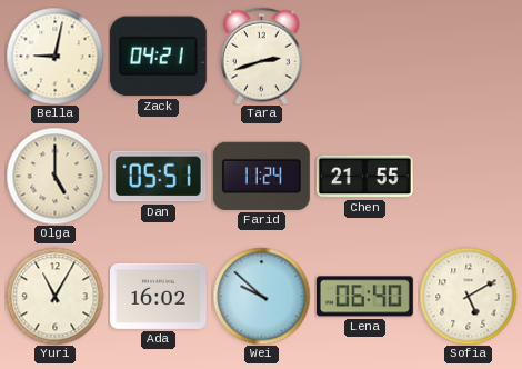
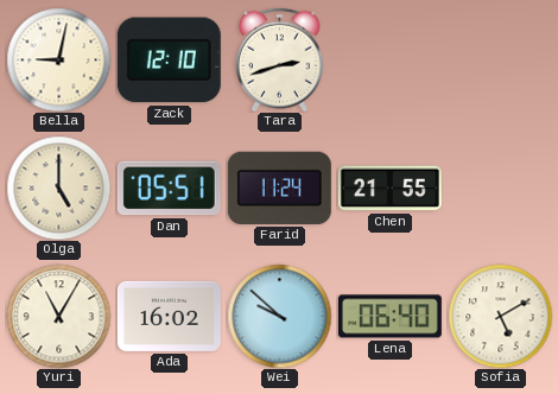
Zack: 04:21 -> 12:10
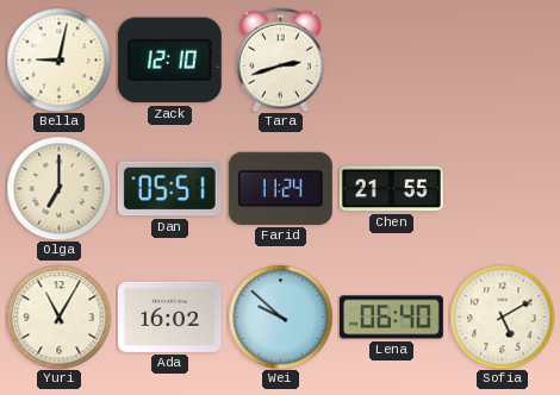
Olga: 5:00 -> 7:00
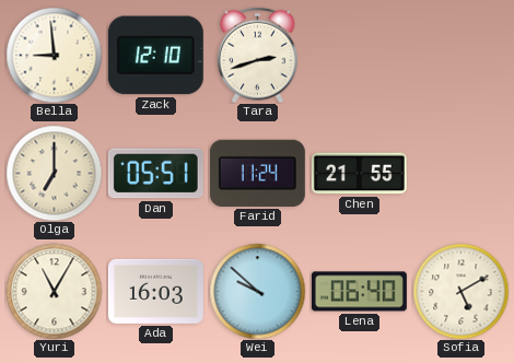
Bella: 9:02 -> 8:59
Ada: 16:02 -> 16:03
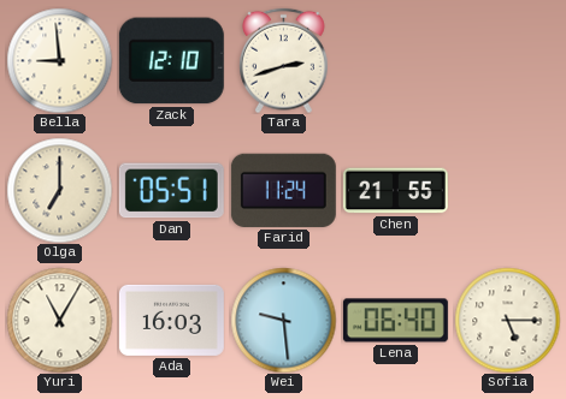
Wei: 9:52 -> 9:29
Sofia: 5:10 -> 5:15
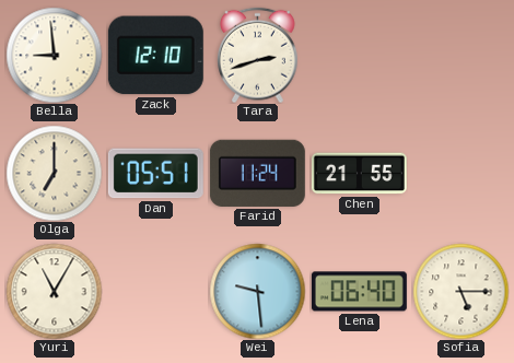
Ada: 16:03 -> none
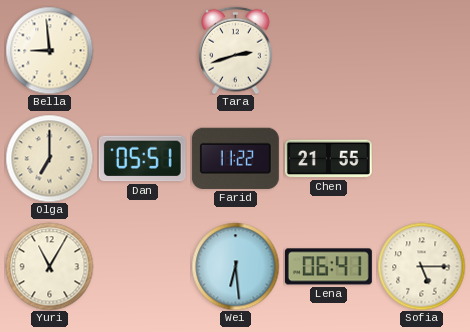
Zack: 12:10 -> none
Farid: 11:24 -> 11:22
Wei: 9:29 -> 6:29
Lena: 06:40 -> 06:41
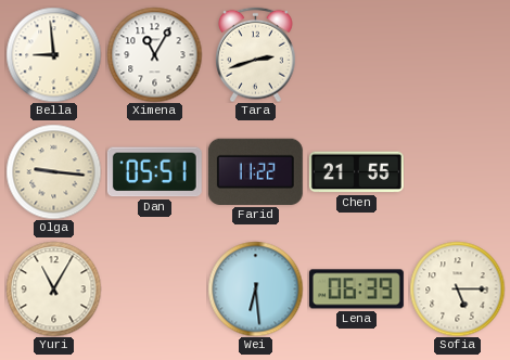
Ximena: none -> 11:05
Olga: 7:00 -> 9:16
Lena: 06:41 -> 06:39
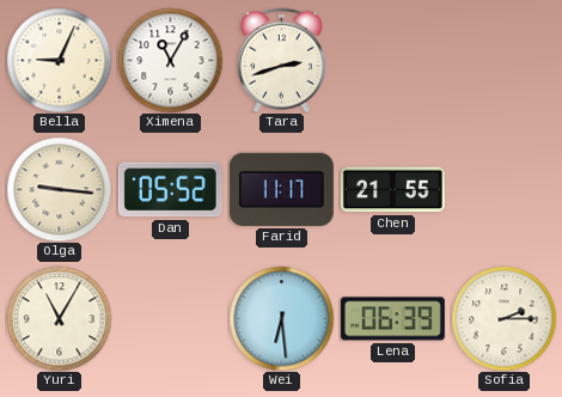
Bella: 8:59 -> 9:04
Dan: 05:51 -> 05:52
Farid: 11:22 -> 11:17
Sofia: 5:15 -> 2:15
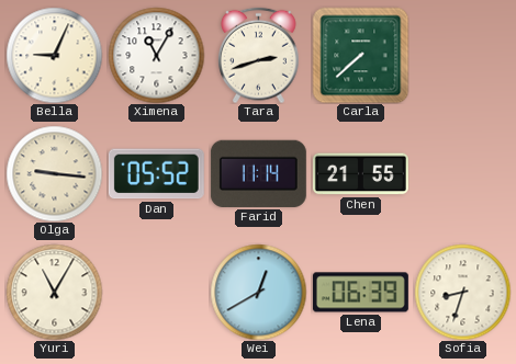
Carla: none -> 7:38
Farid: 11:17 -> 11:14
Wei: 6:29 -> 12:40
Sofia: 2:15 -> 8:33
